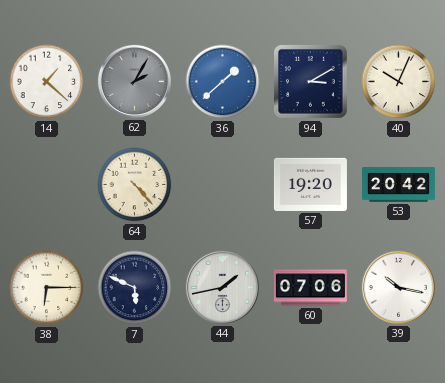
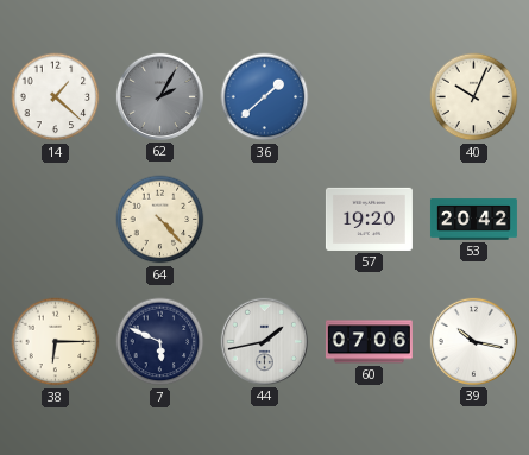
94: 3:10 -> none
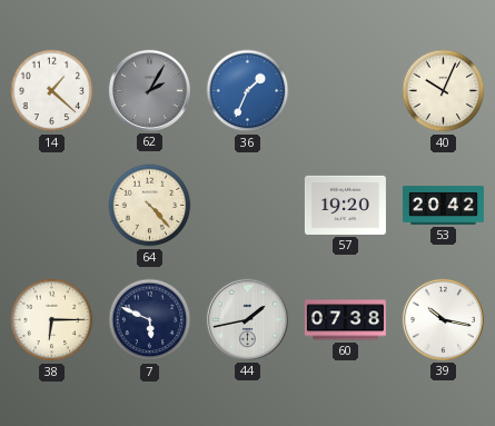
36: 1:38 -> 1:34
60: 07:06 -> 07:38
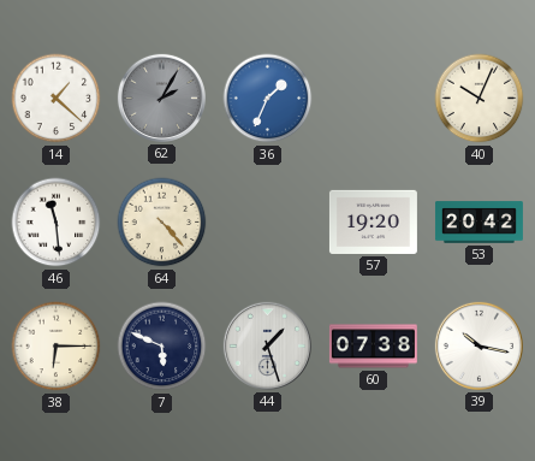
46: none -> 11:29
44: 1:43 -> 1:27
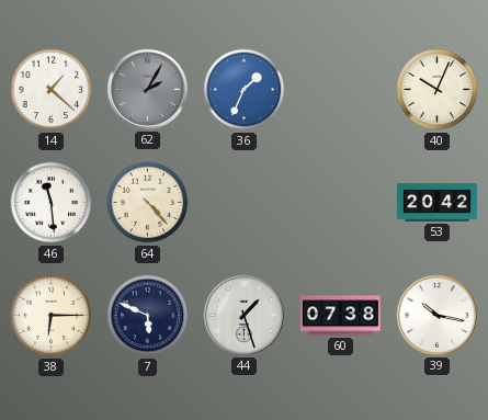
57: 19:20 -> none
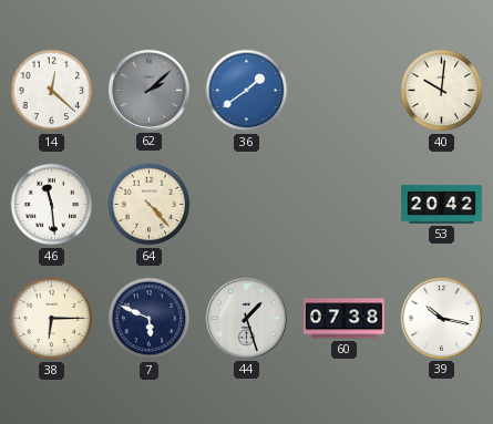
14: 1:22 -> 12:22
62: 2:05 -> 2:08
36: 1:34 -> 1:39
40: 10:04 -> 10:01
